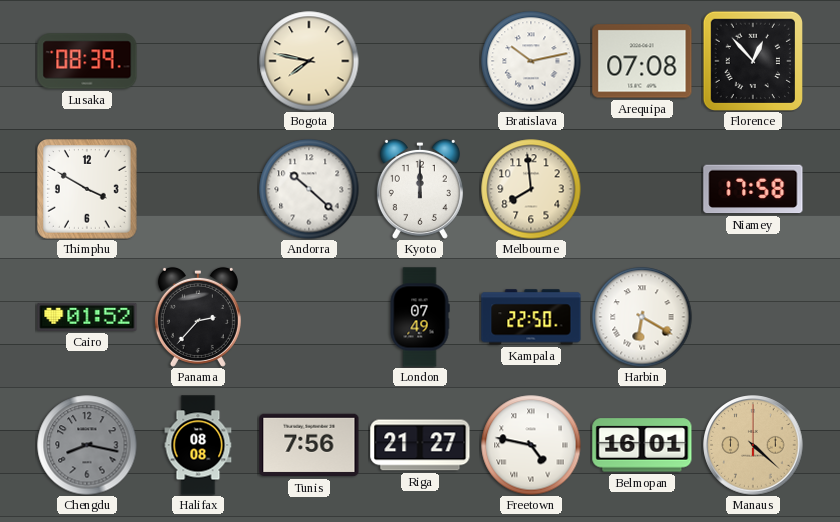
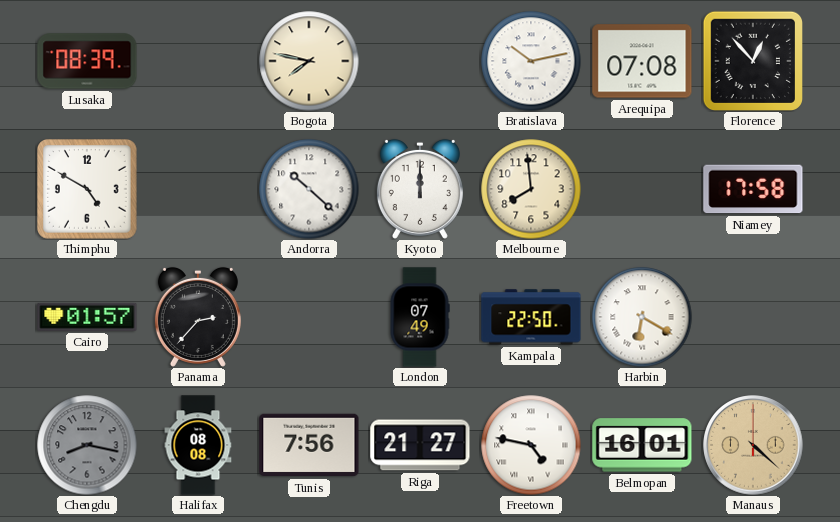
Thimphu: 3:50 -> 4:50
Cairo: 01:52 -> 01:57
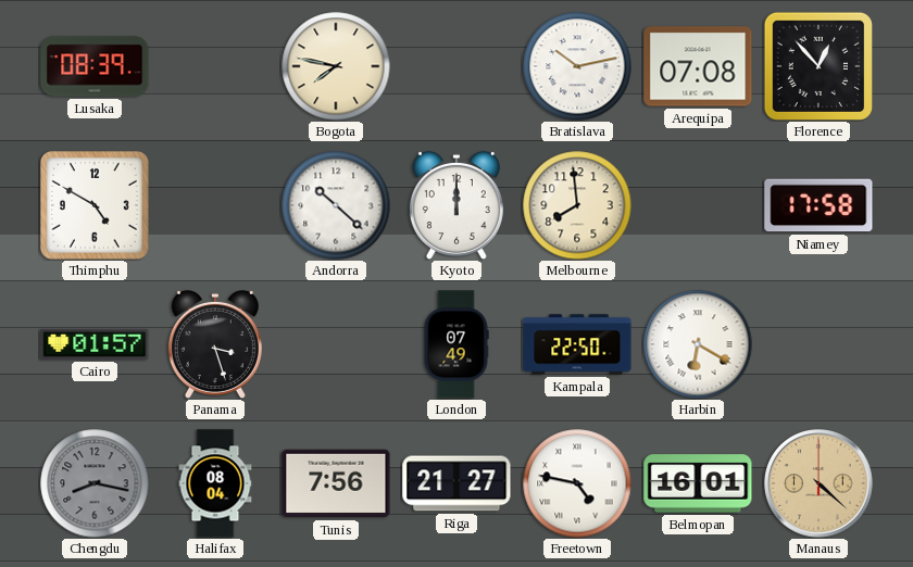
Panama: 2:37 -> 3:27
Halifax: 08:08 -> 08:04
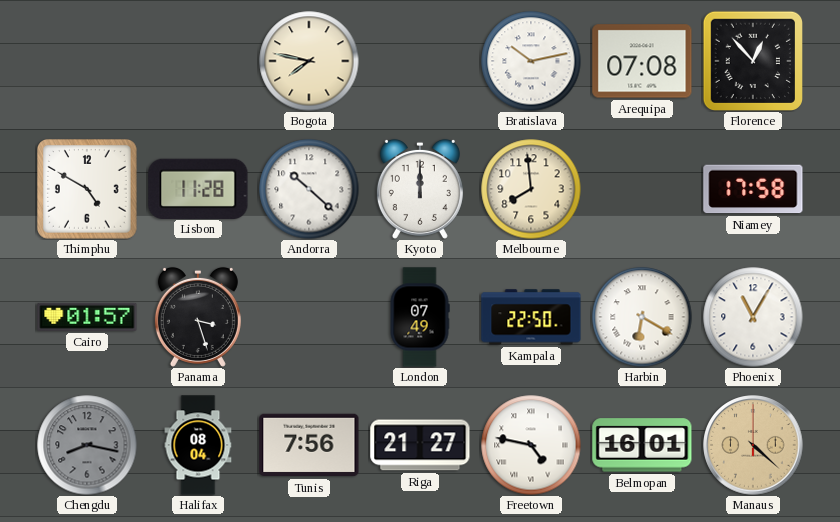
Lusaka: 08:39 -> none
Lisbon: none -> 11:28
Phoenix: none -> 11:05
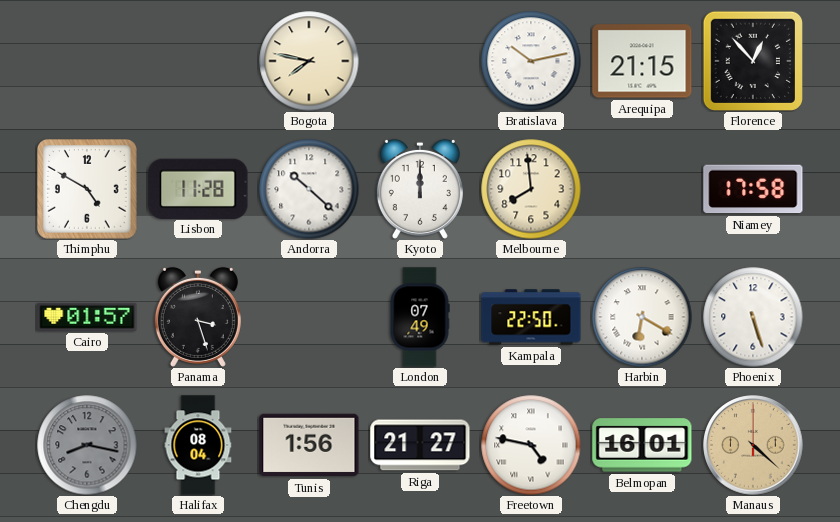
Arequipa: 07:08 -> 21:15
Phoenix: 11:05 -> 5:27
Tunis: 7:56 -> 1:56
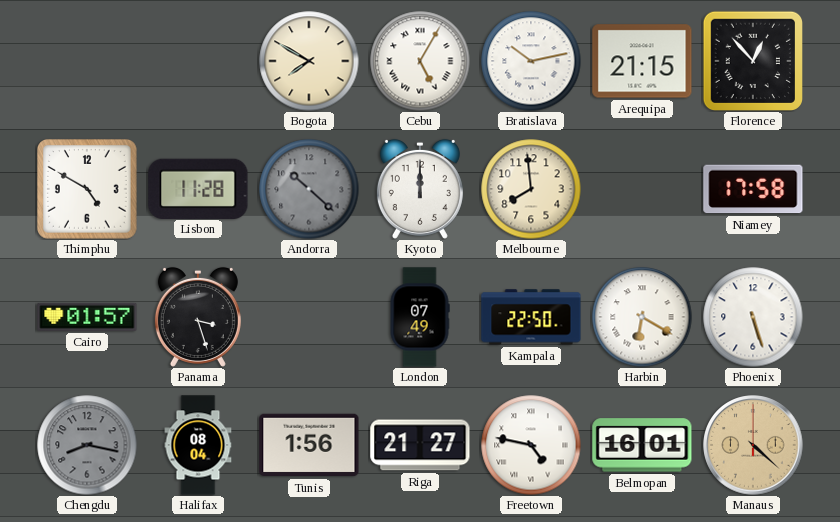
Bogota: 7:47 -> 7:50
Cebu: none -> 5:05
Andorra dial: white -> grey
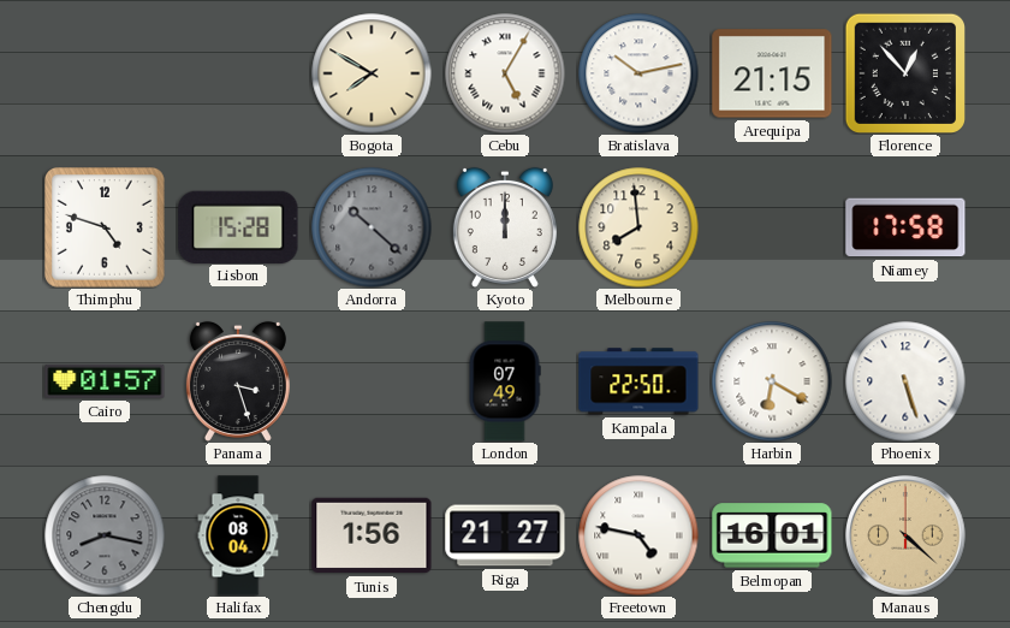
Thimphu: 4:50 -> 4:48
Lisbon: 11:28 -> 15:28
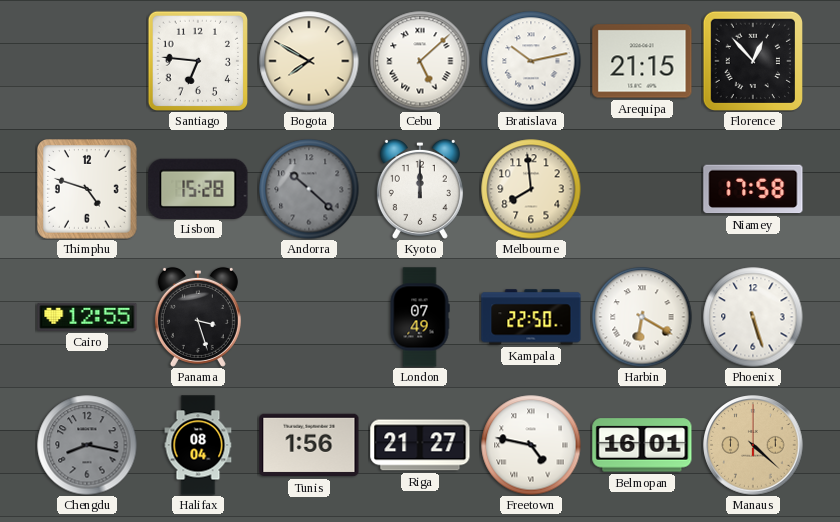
Santiago: none -> 6:46
Cebu: 5:05 -> 5:08
Cairo: 01:57 -> 12:55
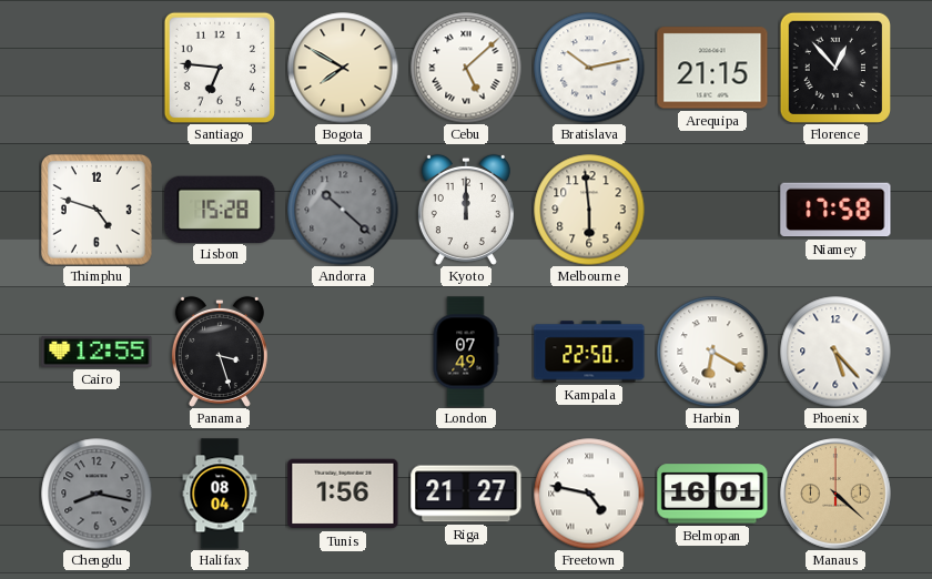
Melbourne: 7:59 -> 5:59
Phoenix: 5:27 -> 5:23
